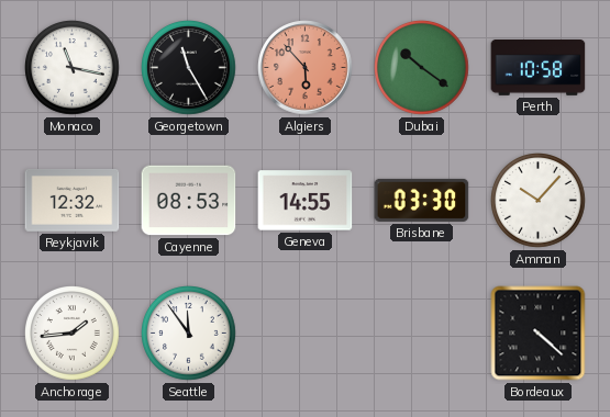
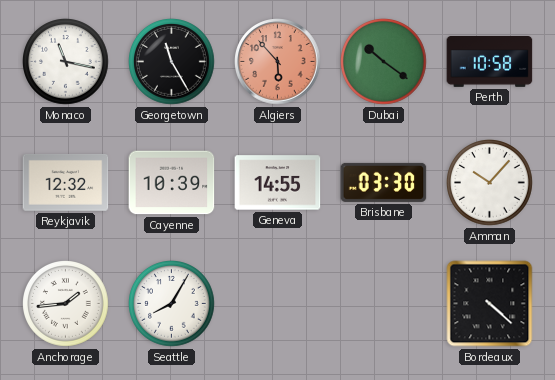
Cayenne: 08:53 -> 10:39
Seattle: 11:54 -> 8:05
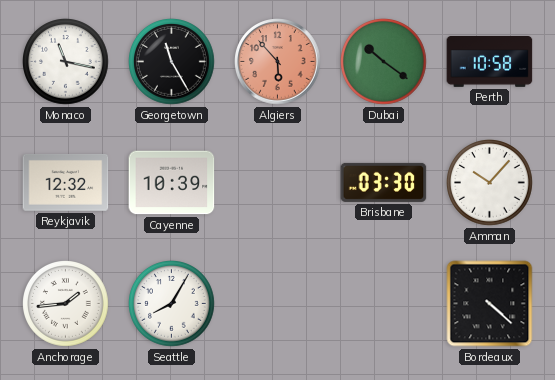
Geneva: 14:55 -> none
